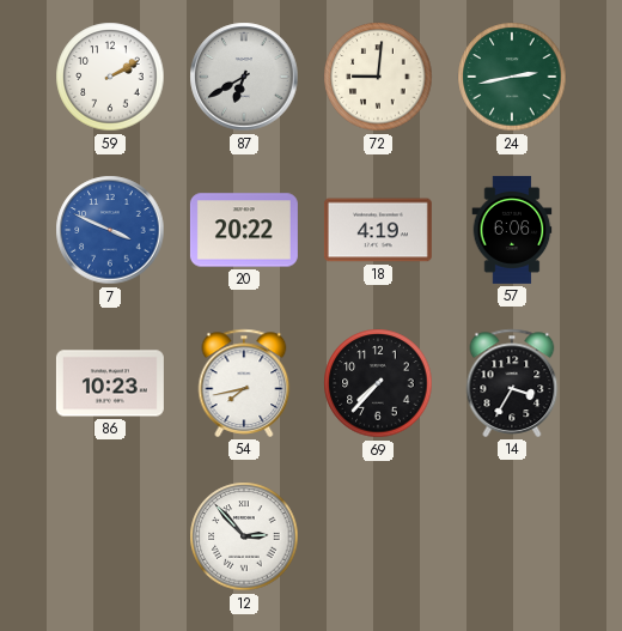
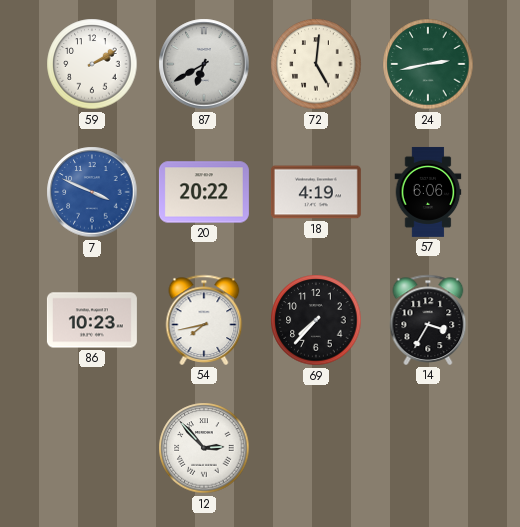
72: 9:01 -> 5:01
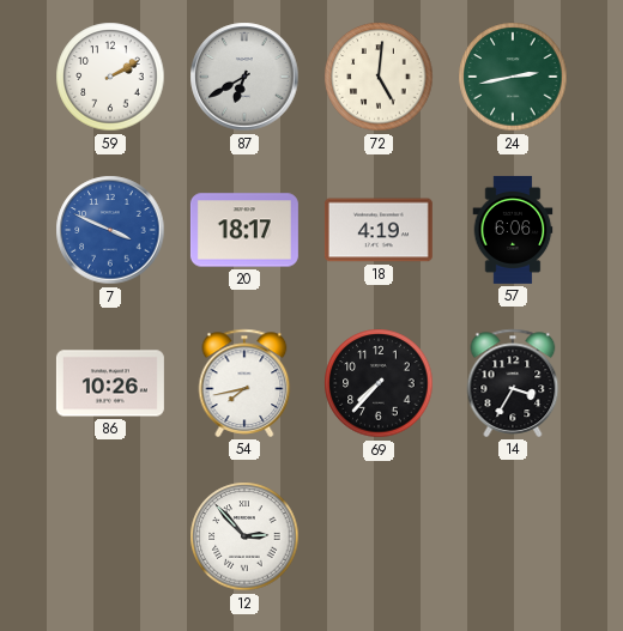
20: 20:22 -> 18:17
86: 10:23 -> 10:26
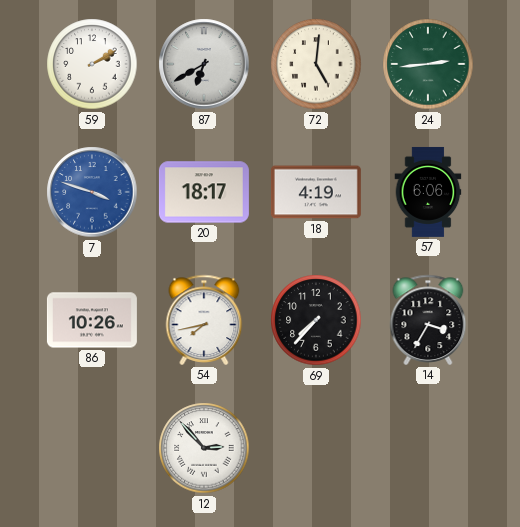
24: 2:43 -> 2:44
7: 3:49 -> 3:48
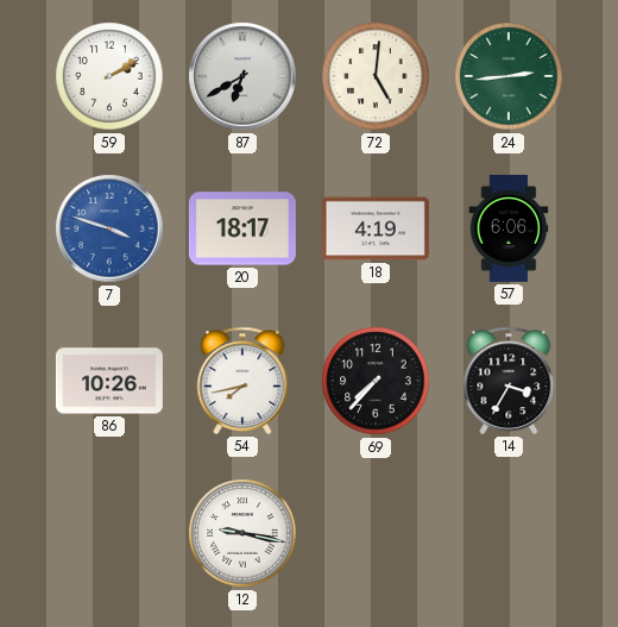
12: 2:53 -> 9:17
